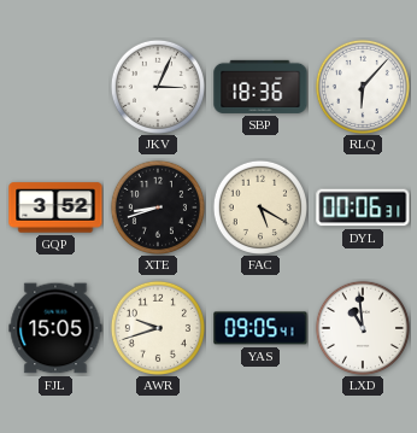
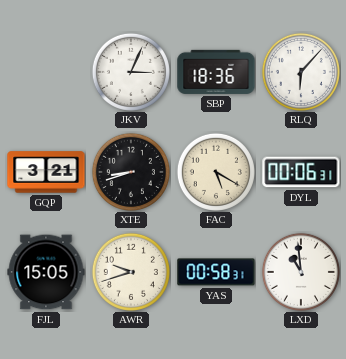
GQP: 3:52 -> 3:21
YAS: 09:05 -> 00:58
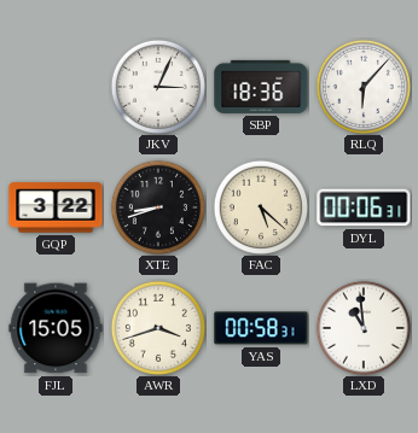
GQP: 3:21 -> 3:22
FAC: 5:20 -> 5:22
AWR: 9:42 -> 3:42
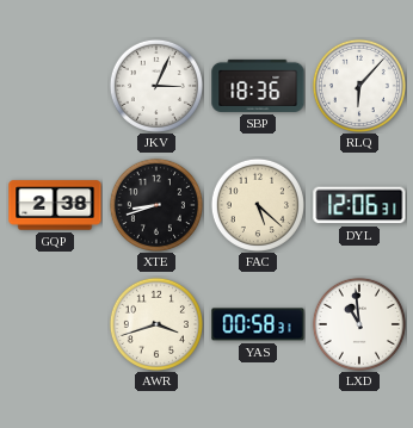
GQP: 3:22 -> 2:38
DYL: 00:06 -> 12:06
FJL: 15:05 -> none
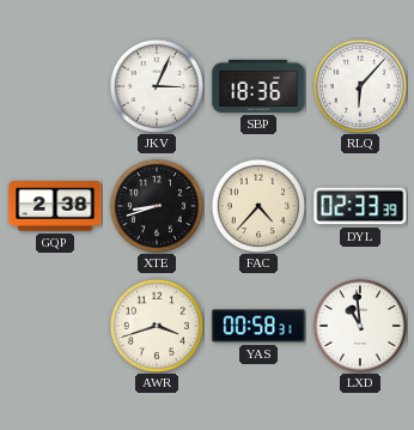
FAC: 5:22 -> 4:37
DYL: 12:06 -> 02:33
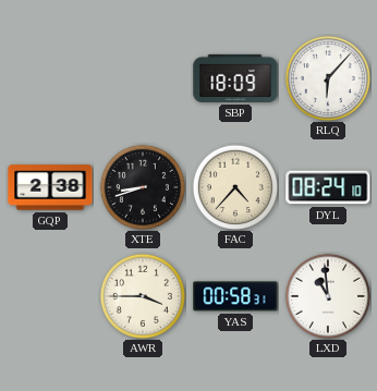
JKV: 3:04 -> none
SBP: 18:36 -> 18:09
DYL: 02:33 -> 08:24
AWR: 3:42 -> 3:45
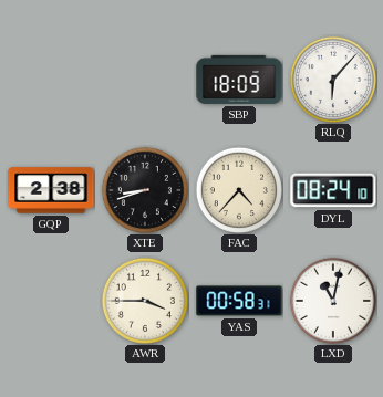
LXD: 10:59 -> 11:02
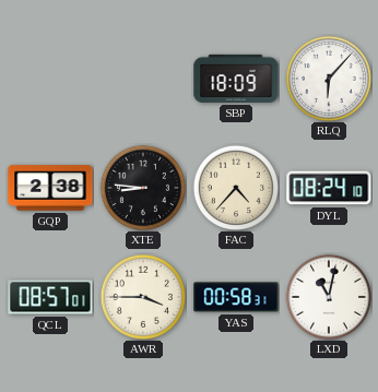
XTE: 8:42 -> 8:46
QCL: none -> 08:57
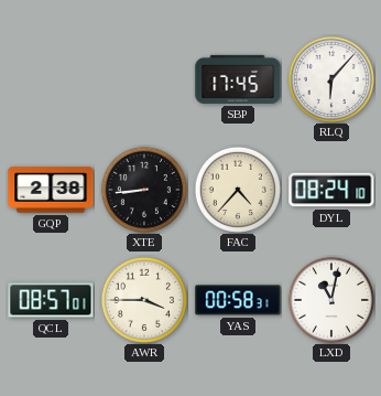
SBP: 18:09 -> 17:45
XTE: 8:46 -> 8:44
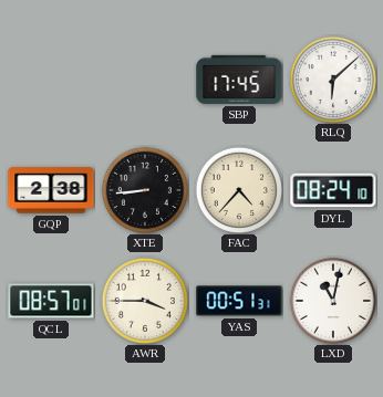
RLQ: 6:07 -> 6:08
YAS: 00:58 -> 00:51
